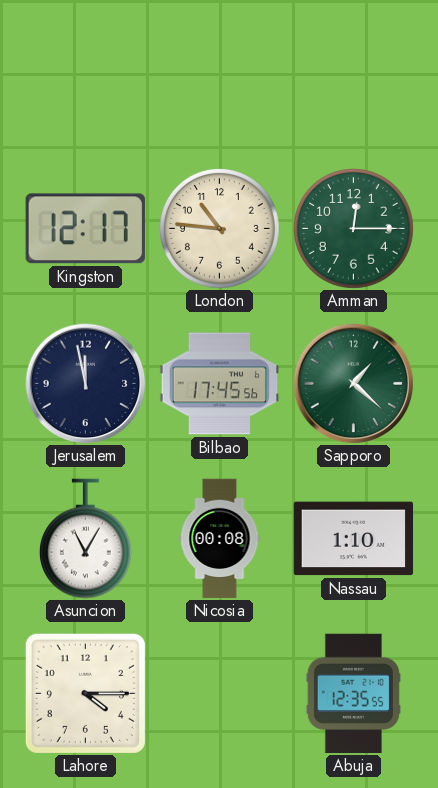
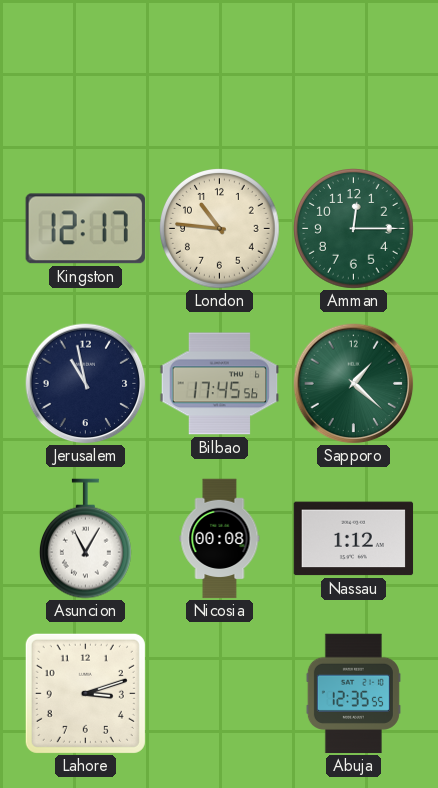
Jerusalem: 11:58 -> 10:58
Nassau: 1:10 -> 1:12
Lahore: 4:15 -> 3:12
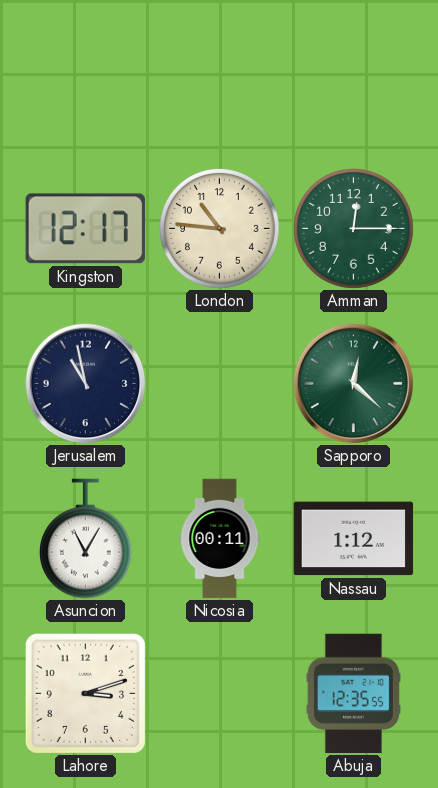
Bilbao: 17:45 -> none
Sapporo: 1:22 -> 12:22
Nicosia: 00:08 -> 00:11
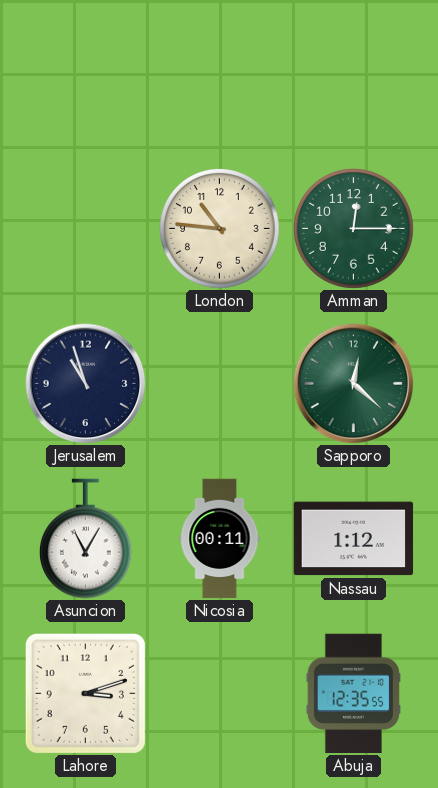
Kingston: 12:17 -> none
Jerusalem: 10:58 -> 10:57
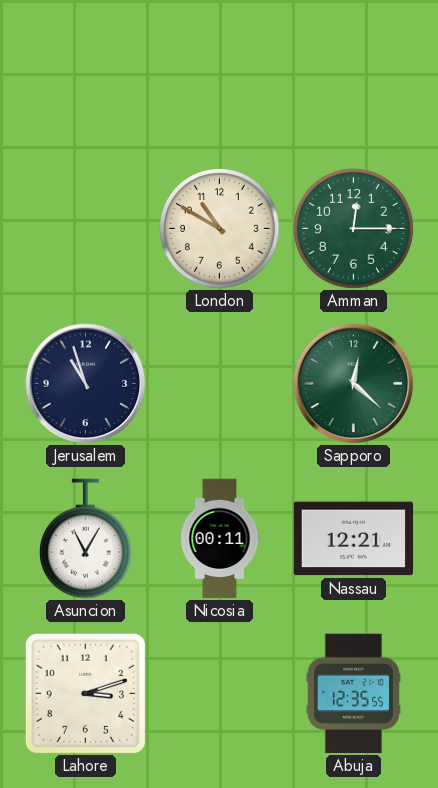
London: 10:46 -> 10:50
Nassau: 1:12 -> 12:21
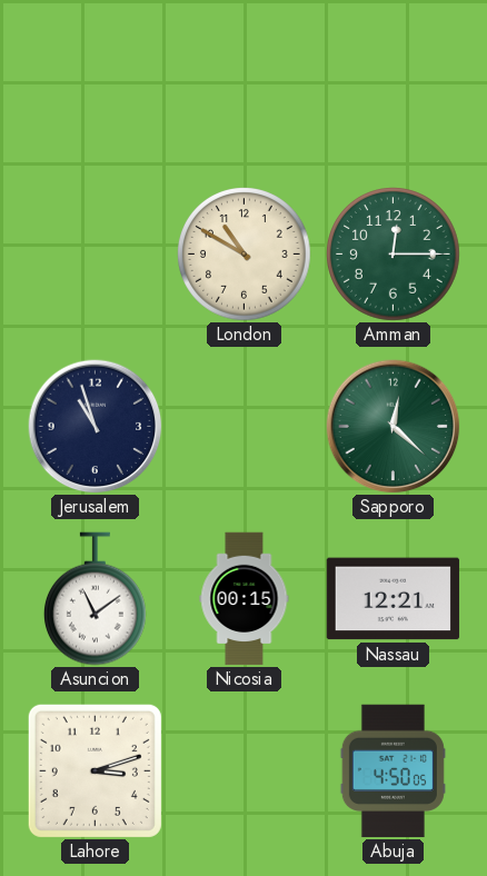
Asuncion: 11:05 -> 11:09
Nicosia: 00:11 -> 00:15
Abuja: 12:35 -> 4:50
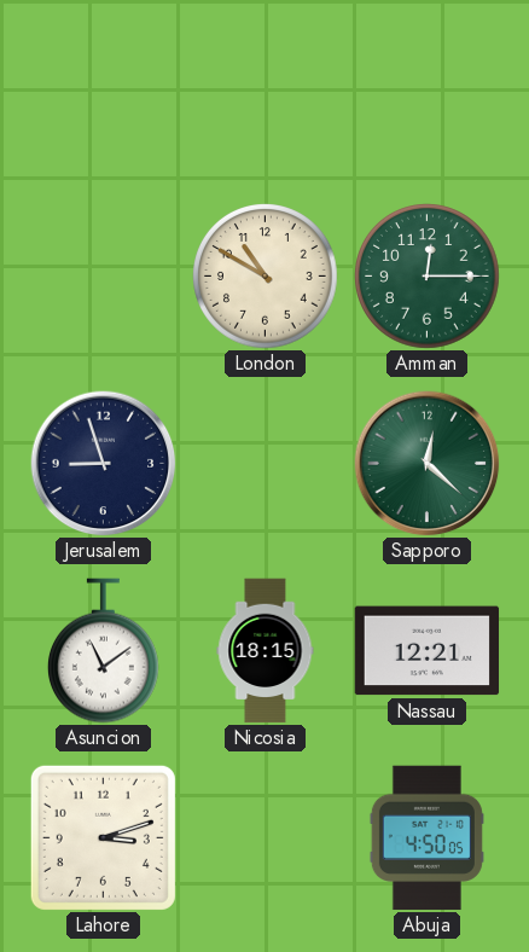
Jerusalem: 10:57 -> 8:57
Nicosia: 00:15 -> 18:15
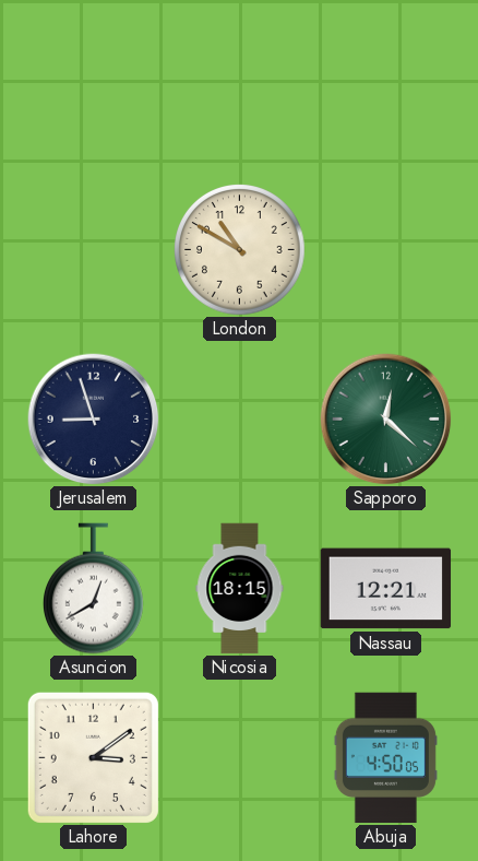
Amman: 12:15 -> none
Asuncion: 11:09 -> 12:40
Lahore: 3:12 -> 3:09
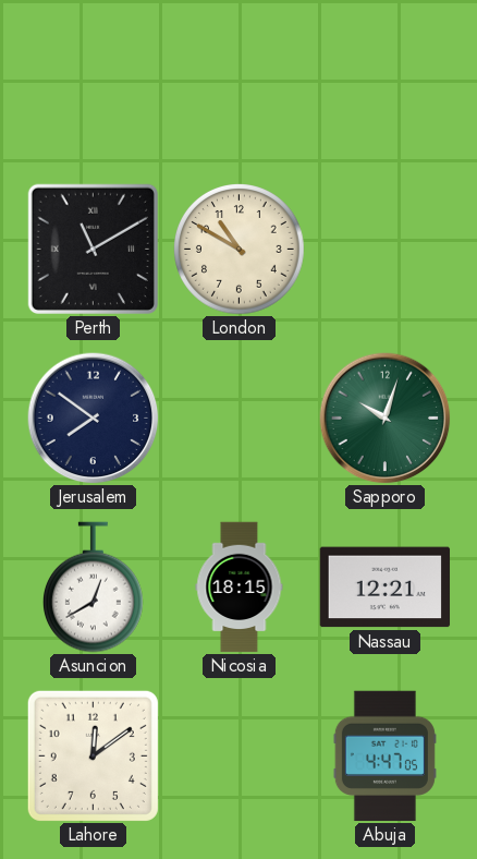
Perth: none -> 11:10
Jerusalem: 8:57 -> 7:51
Sapporo: 12:22 -> 10:03
Lahore: 3:09 -> 12:09
Abuja: 4:50 -> 4:47
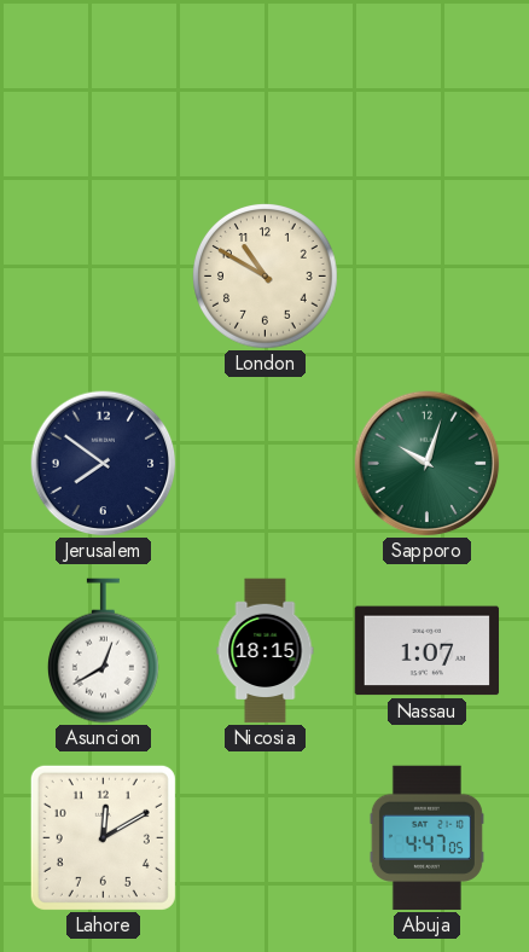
Perth: 11:10 -> none
Nassau: 12:21 -> 1:07
Lahore: 12:09 -> 12:10
